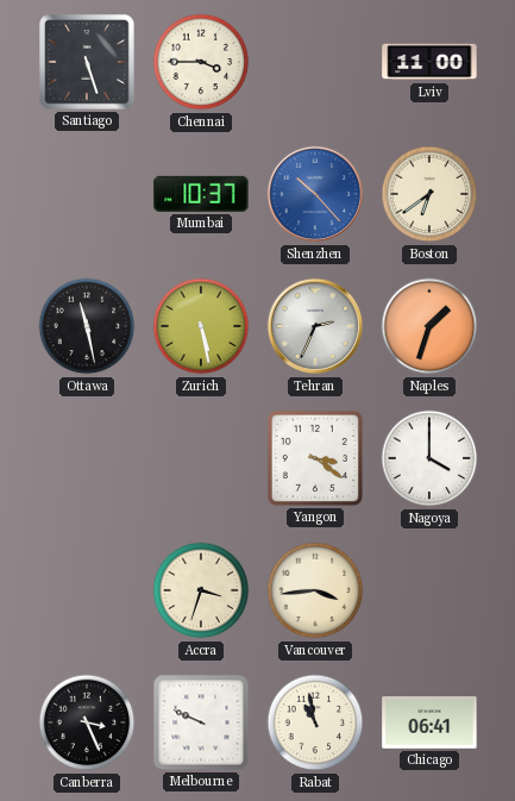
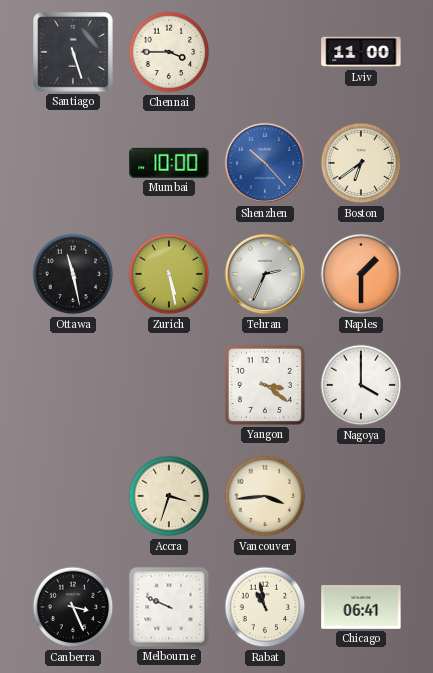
Mumbai: 10:37 -> 10:00
Naples: 1:33 -> 1:30
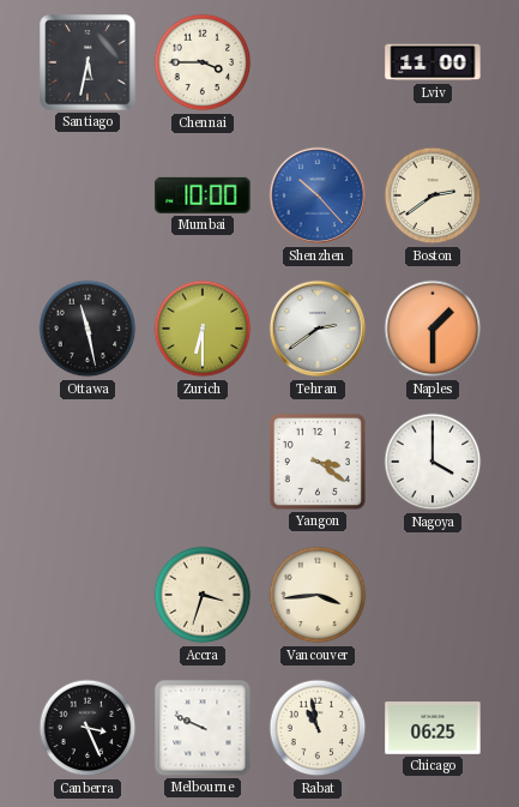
Santiago: 5:27 -> 5:32
Boston: 6:39 -> 2:39
Zurich: 5:28 -> 6:30
Tehran: 2:34 -> 2:39
Chicago: 06:41 -> 06:25
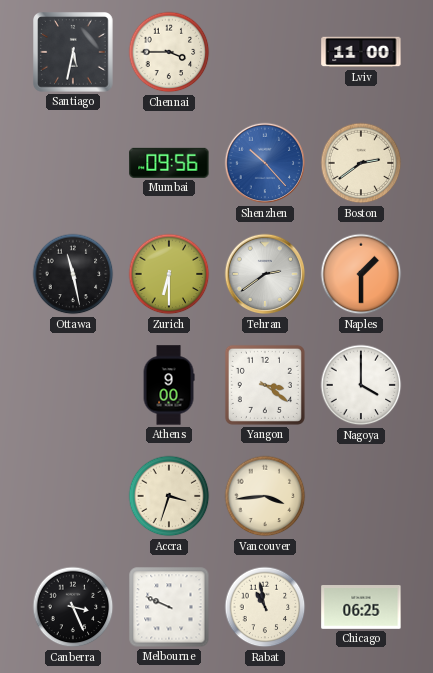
Mumbai: 10:00 -> 09:56
Athens: none -> 9:00
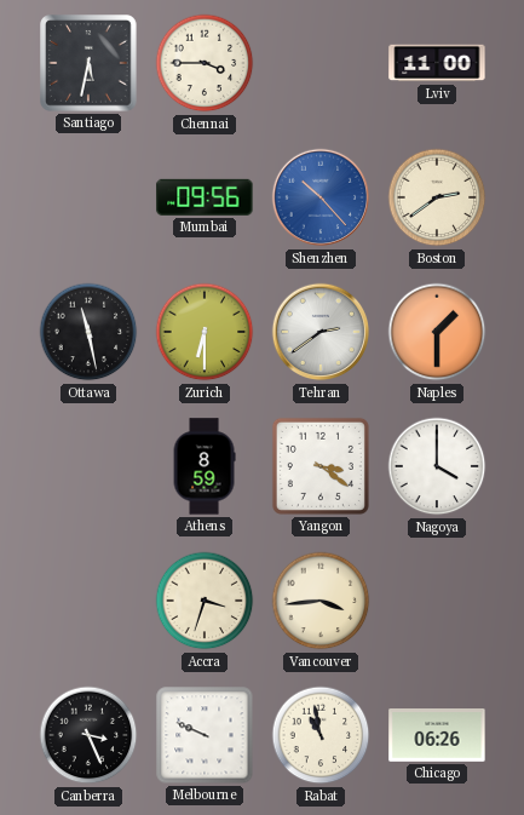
Athens: 9:00 -> 8:59
Chicago: 06:25 -> 06:26
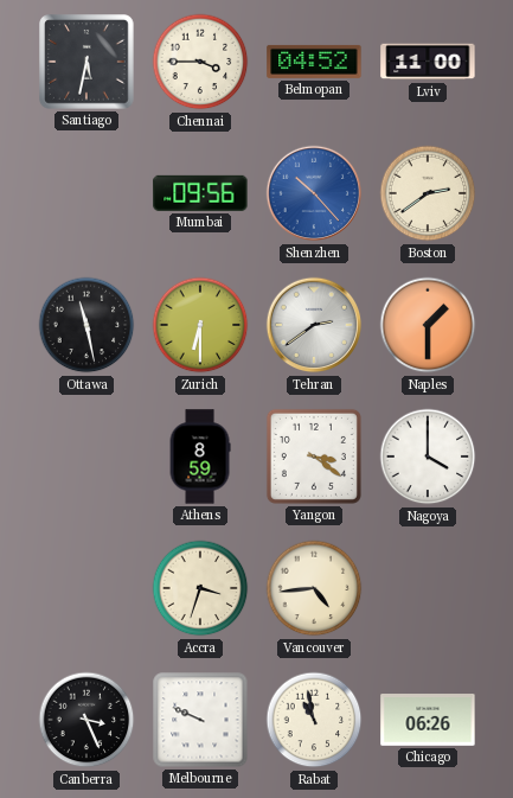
Belmopan: none -> 04:52
Vancouver: 3:44 -> 4:44
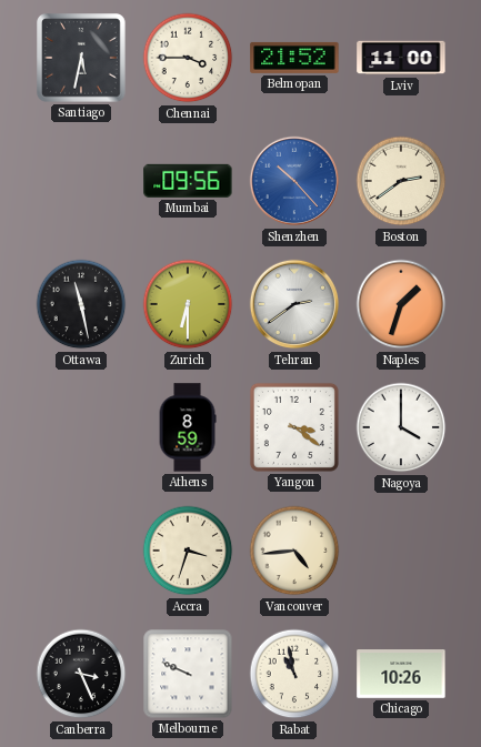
Belmopan: 04:52 -> 21:52
Naples: 1:30 -> 1:33
Chicago: 06:26 -> 10:26
